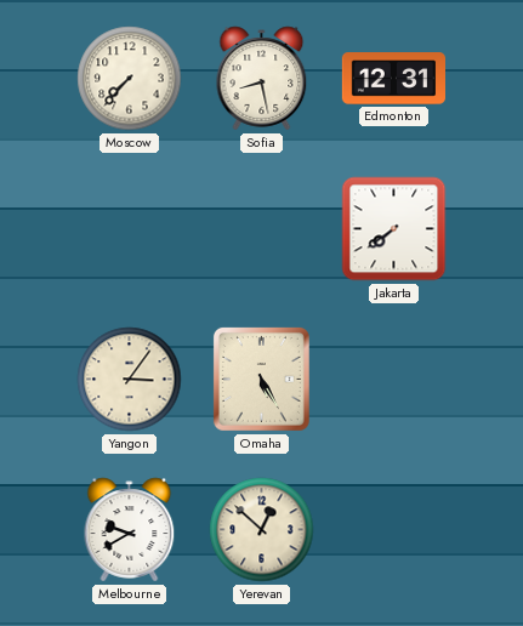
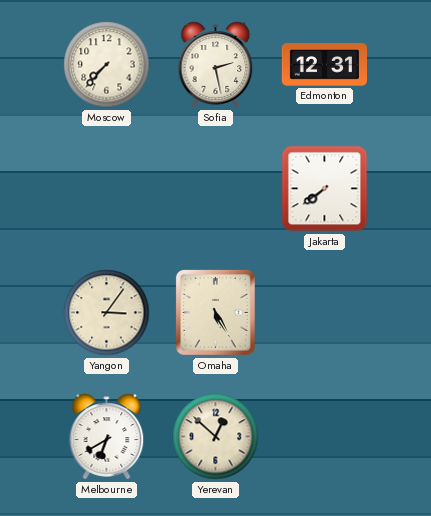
Sofia: 8:28 -> 2:28
Melbourne: 9:40 -> 6:40
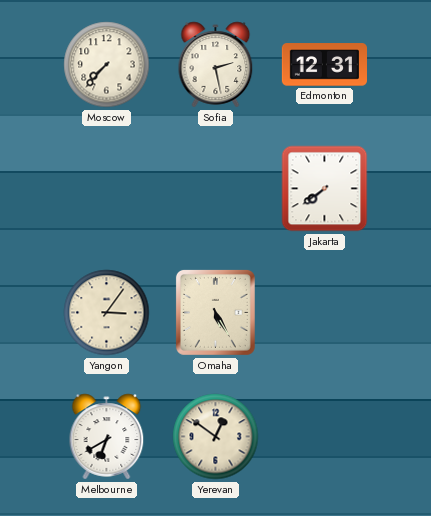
Yerevan: 12:52 -> 12:51
